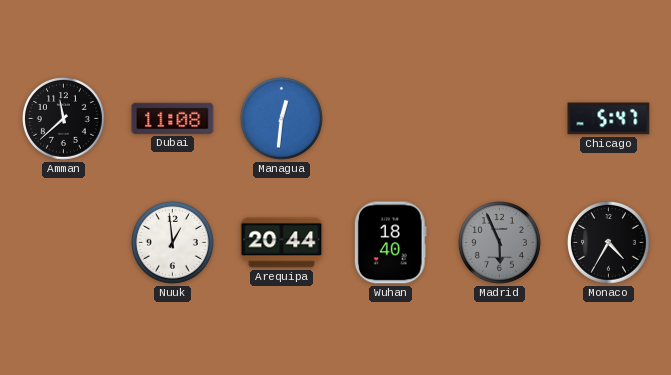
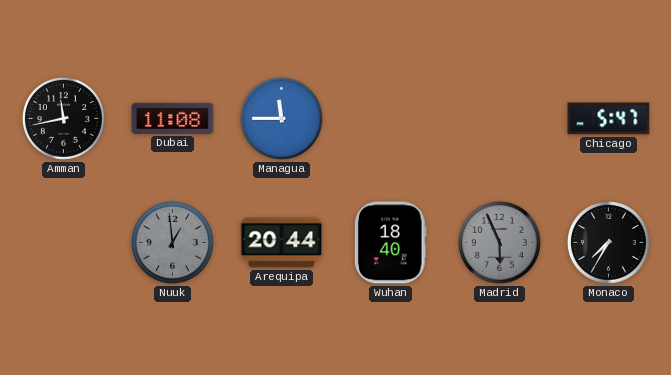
Amman: 11:38 -> 11:43
Managua: 12:31 -> 11:45
Nuuk dial: white -> grey
Monaco: 4:35 -> 7:35
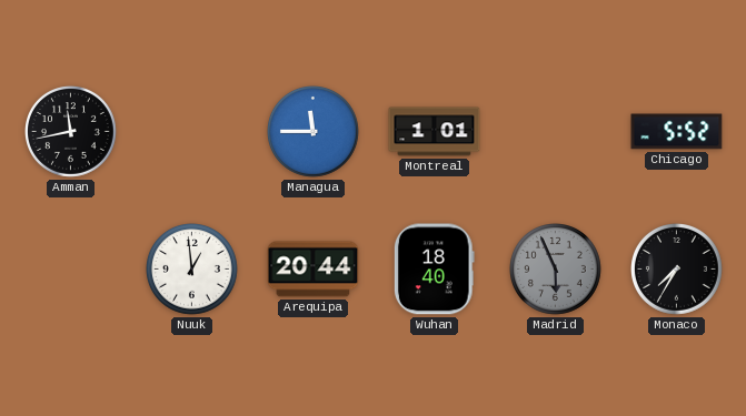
Dubai: 11:08 -> none
Montreal: none -> 1:01
Chicago: 5:47 -> 5:52
Nuuk dial: grey -> white
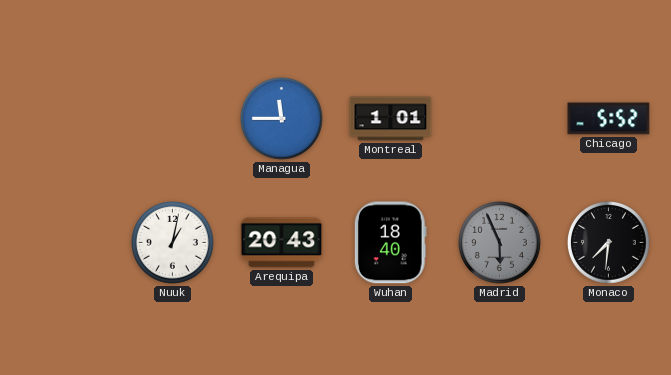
Amman: 11:43 -> none
Nuuk: 12:59 -> 1:02
Arequipa: 20:44 -> 20:43
Monaco: 7:35 -> 7:31
